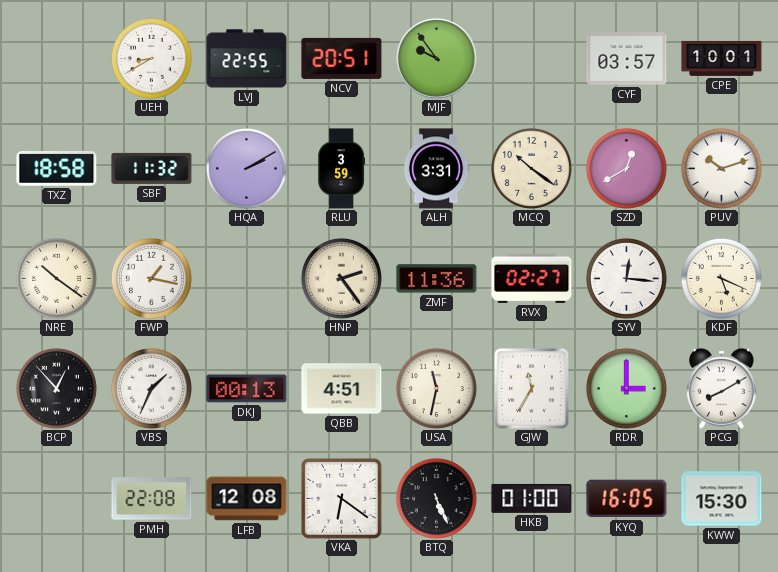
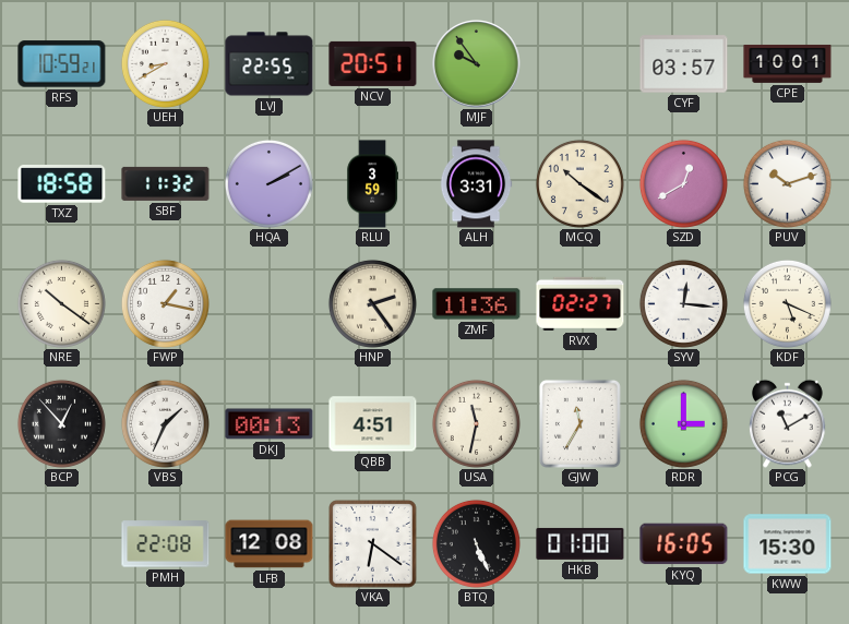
RFS: none -> 10:59
PCG: 8:10 -> 11:10
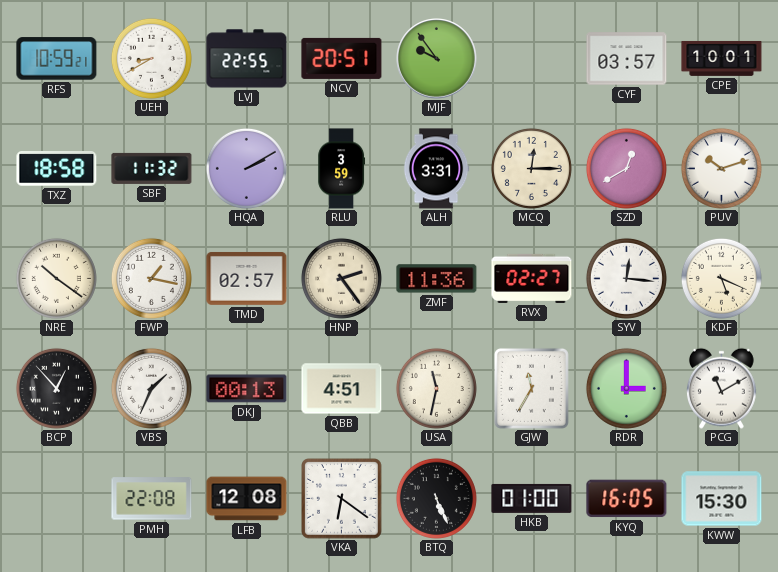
MCQ: 10:21 -> 12:15
TMD: none -> 02:57
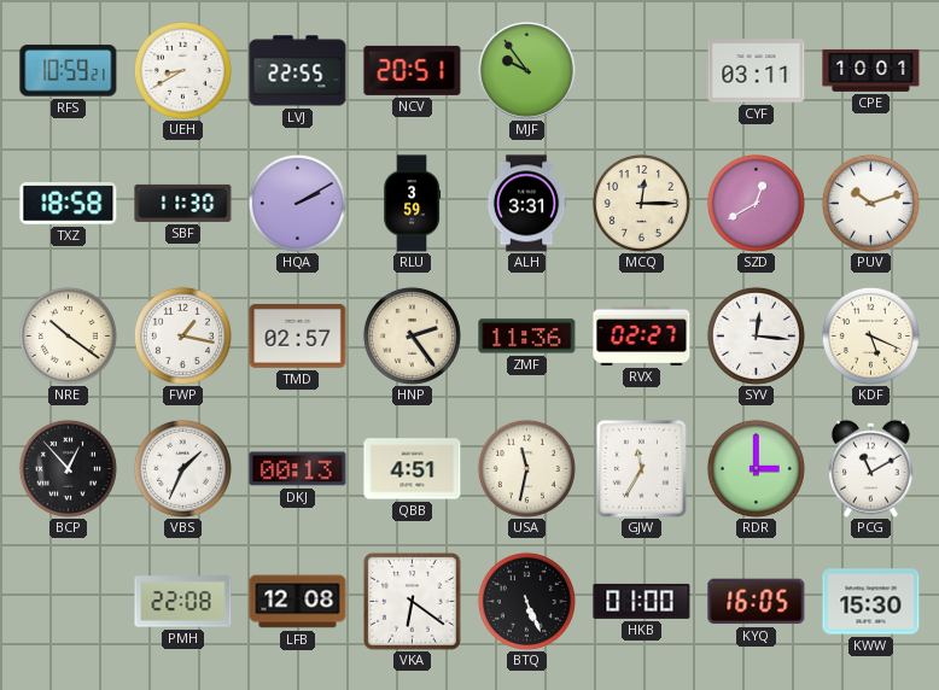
CYF: 03:57 -> 03:11
SBF: 11:32 -> 11:30
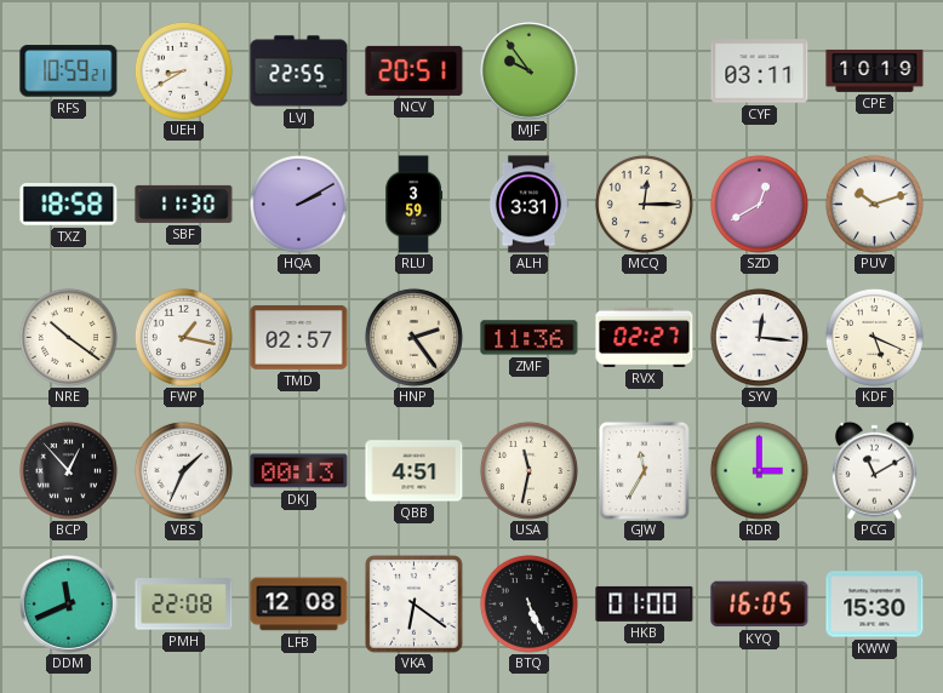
CPE: 10:01 -> 10:19
DDM: none -> 11:41
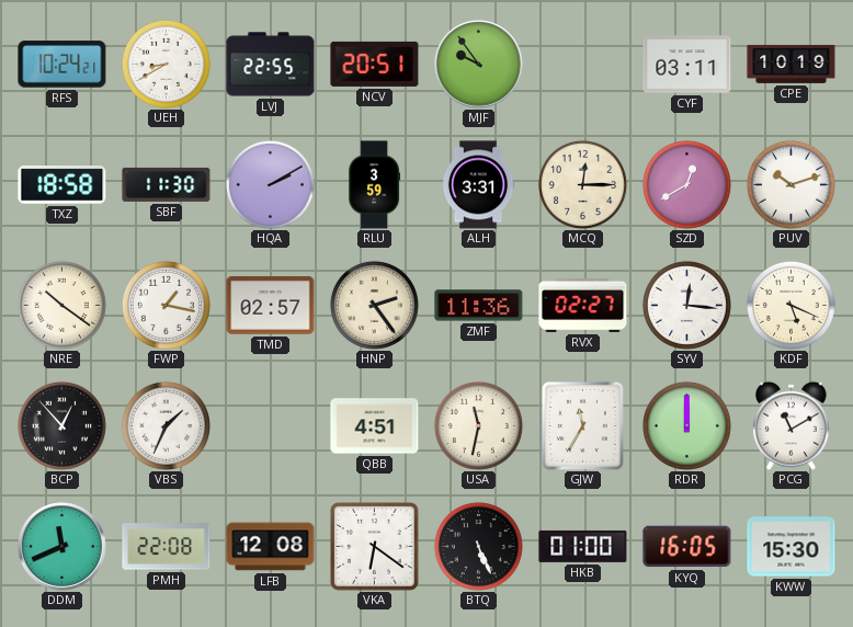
RFS: 10:59 -> 10:24
DKJ: 00:13 -> none
RDR: 3:00 -> 12:00
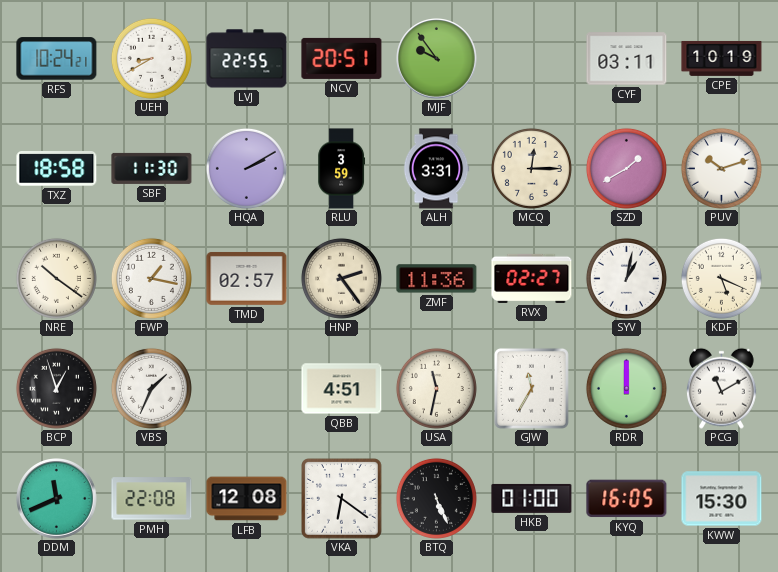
SZD: 12:40 -> 1:40
SYV: 12:16 -> 1:02
BCP: 12:53 -> 12:57
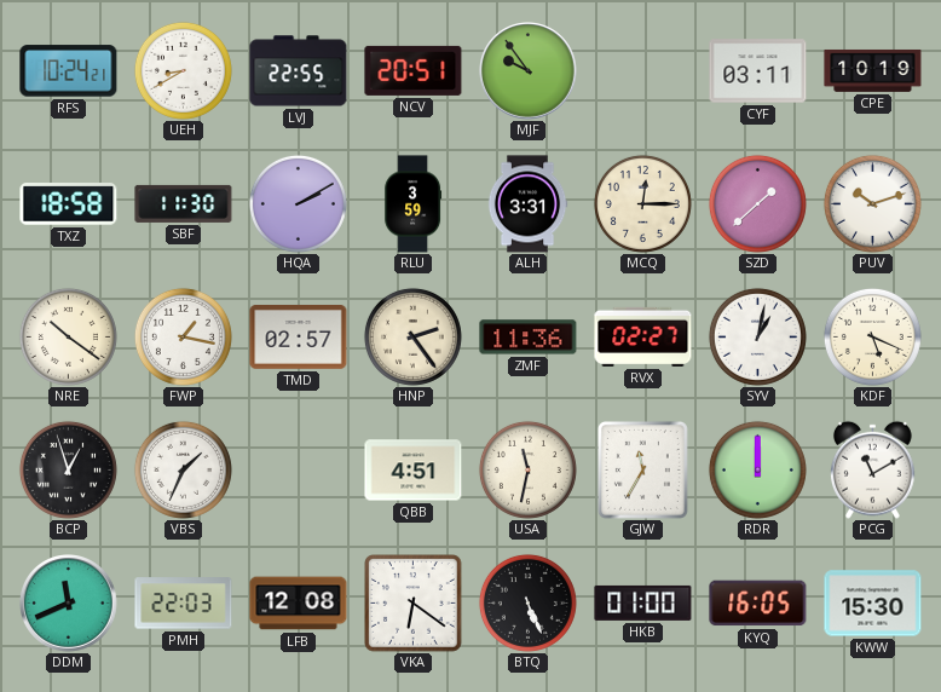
SZD: 1:40 -> 1:38
PMH: 22:08 -> 22:03
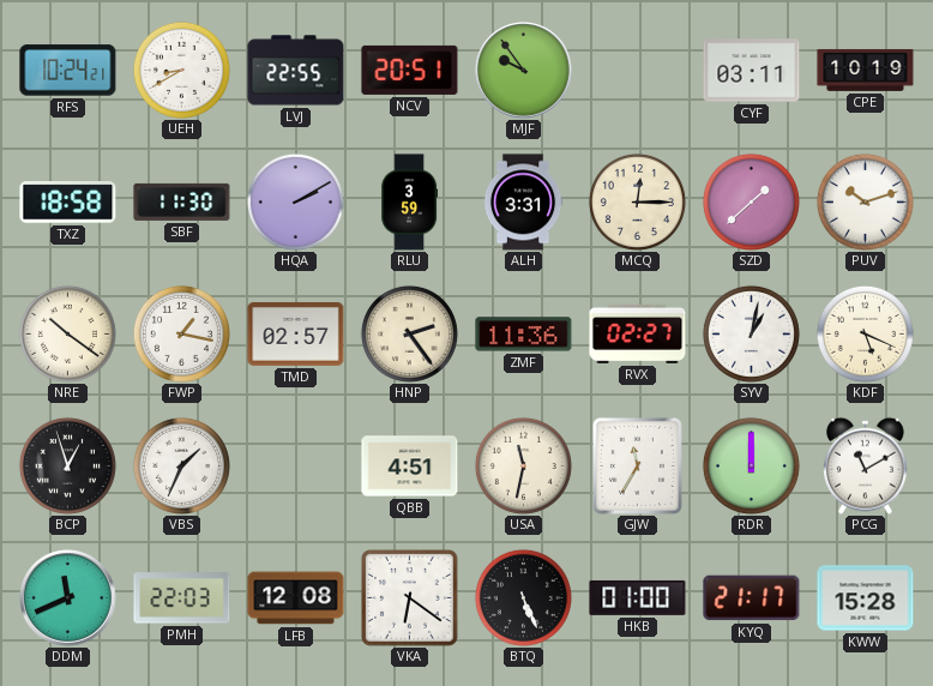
KYQ: 16:05 -> 21:17
KWW: 15:30 -> 15:28
